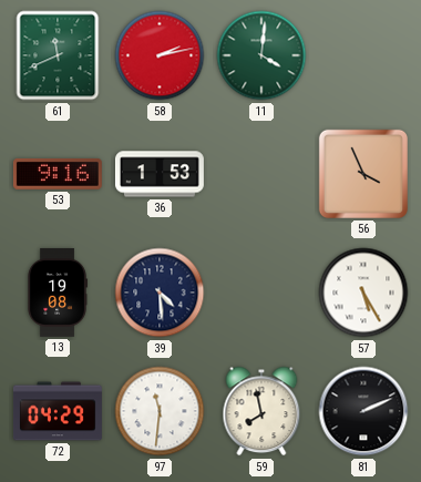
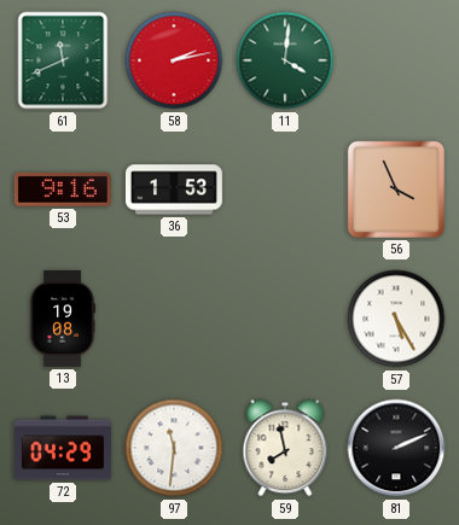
39: 4:29 -> none
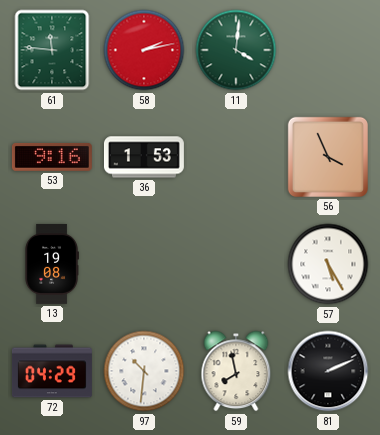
61: 11:41 -> 11:46
97: 11:31 -> 10:31
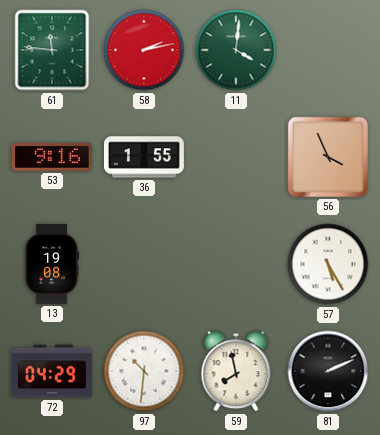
36: 1:53 -> 1:55
